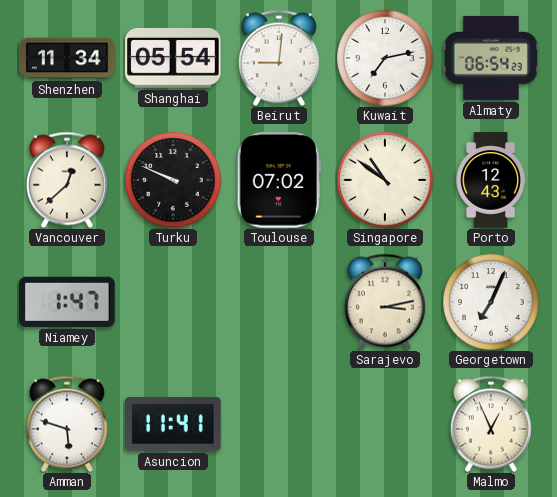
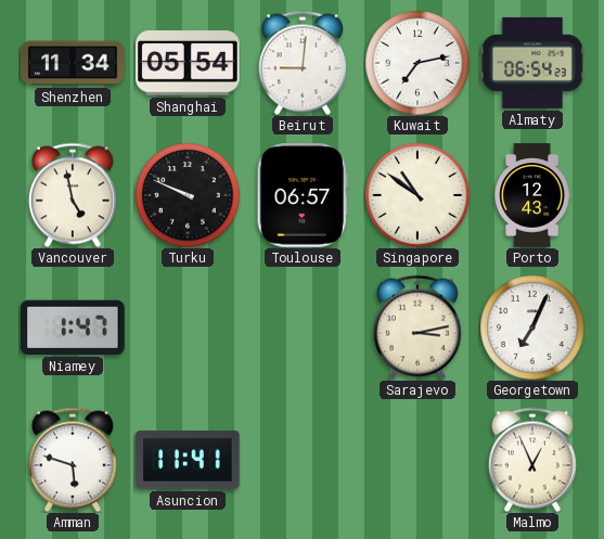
Vancouver: 12:38 -> 4:58
Toulouse: 07:02 -> 06:57
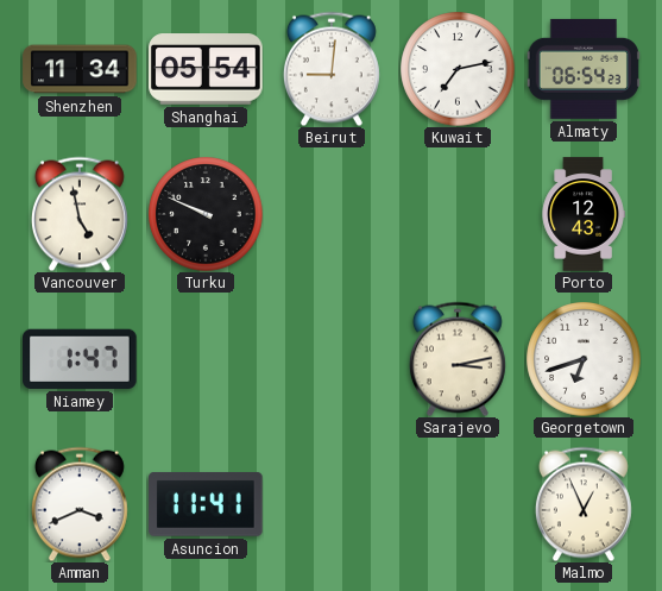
Toulouse: 06:57 -> none
Singapore: 10:51 -> none
Georgetown: 7:04 -> 6:42
Amman: 5:48 -> 3:41
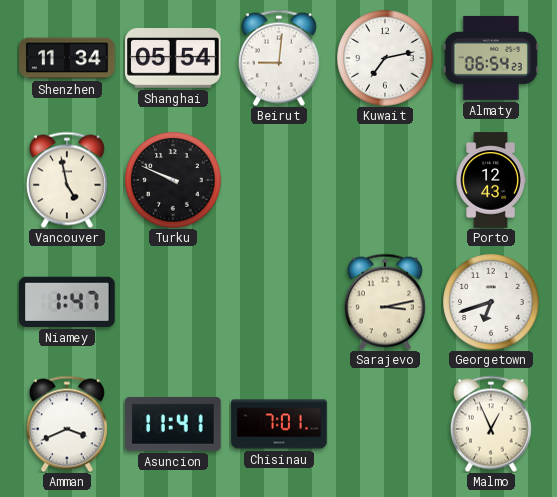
Chisinau: none -> 7:01
